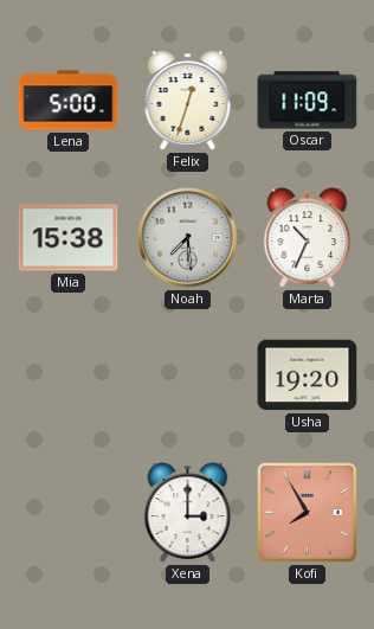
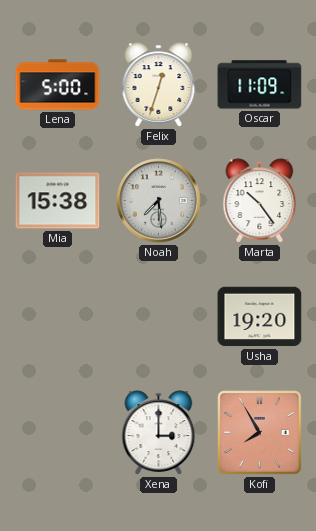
Marta: 10:34 -> 10:24
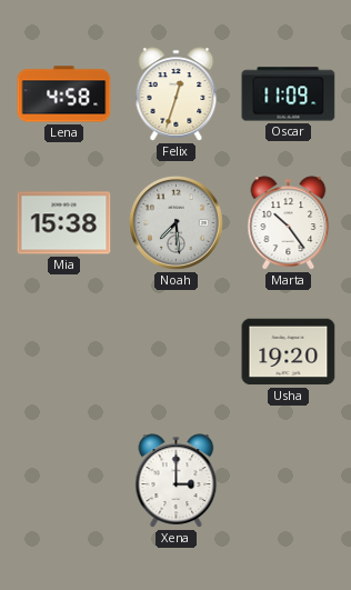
Lena: 5:00 -> 4:58
Kofi: 7:55 -> none
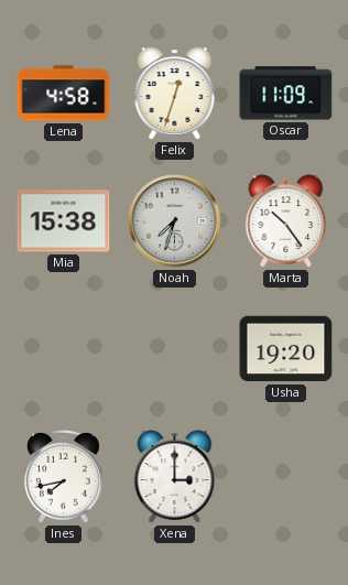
Noah: 7:29 -> 7:33
Ines: none -> 7:43
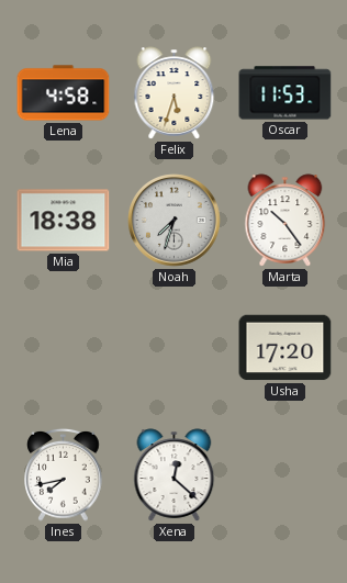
Felix: 12:33 -> 5:33
Oscar: 11:09 -> 11:53
Mia: 15:38 -> 18:38
Usha: 19:20 -> 17:20
Xena: 3:00 -> 12:22
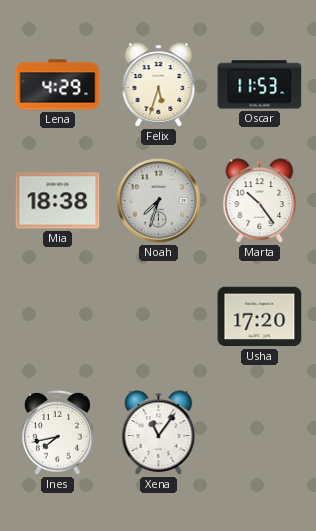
Lena: 4:58 -> 4:29
Xena: 12:22 -> 11:06
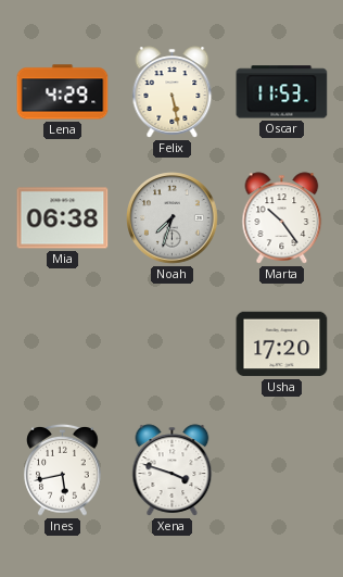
Felix: 5:33 -> 5:28
Mia: 18:38 -> 06:38
Ines: 7:43 -> 5:43
Xena: 11:06 -> 3:48
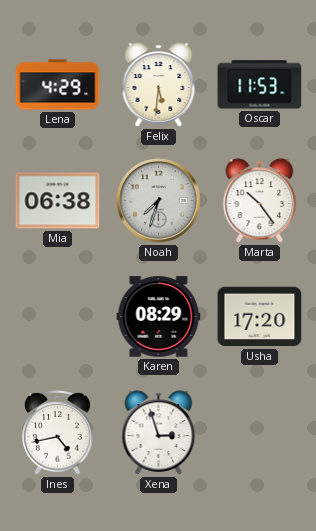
Felix: 5:28 -> 5:31
Karen: none -> 08:29
Ines: 5:43 -> 4:43
Xena: 3:48 -> 2:57
